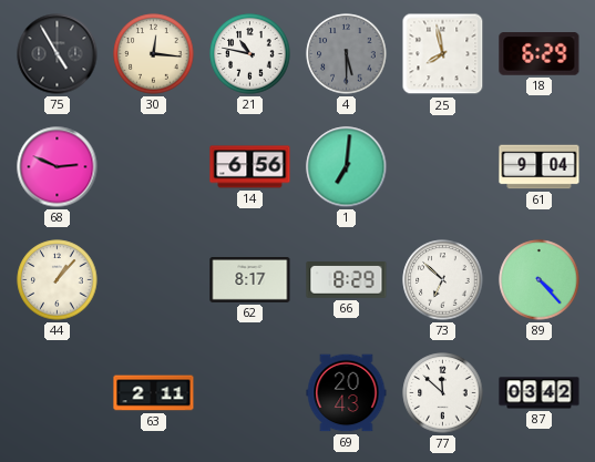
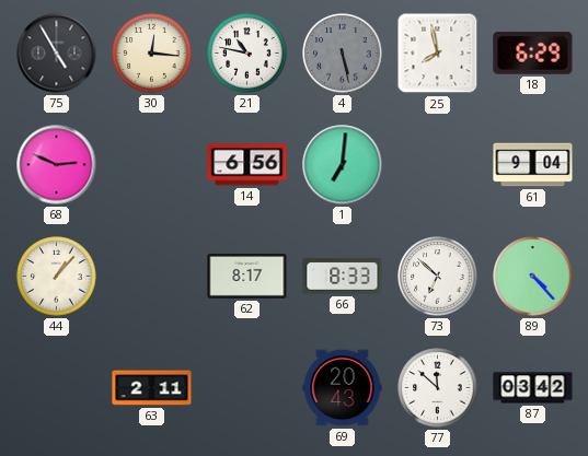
4: 5:30 -> 5:28
66: 8:29 -> 8:33
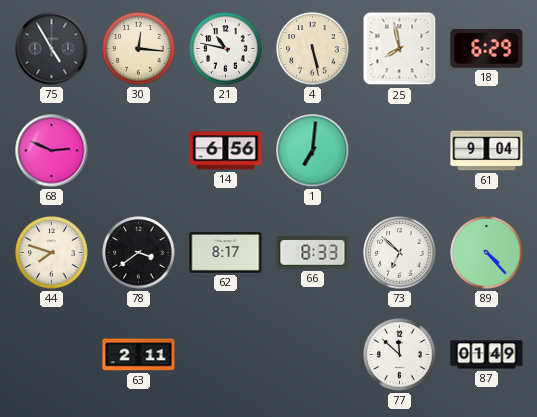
4 dial: grey -> cream
44: 1:07 -> 7:48
78: none -> 3:39
69: 20:43 -> none
87: 03:42 -> 01:49
